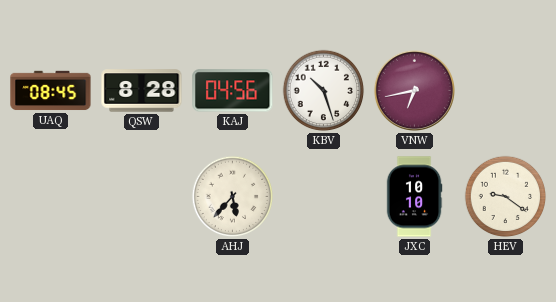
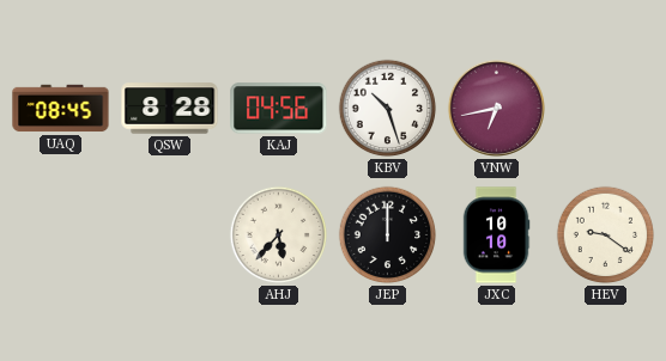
JEP: none -> 12:00
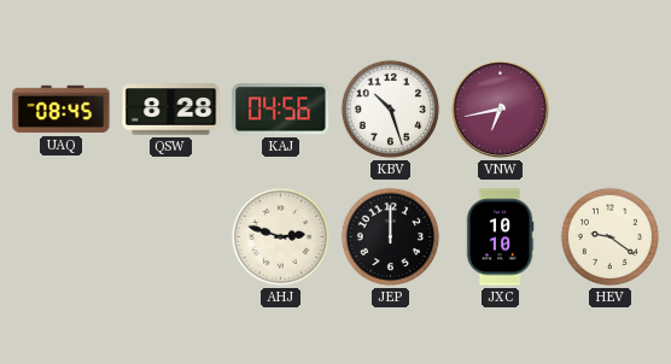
AHJ: 5:37 -> 2:48
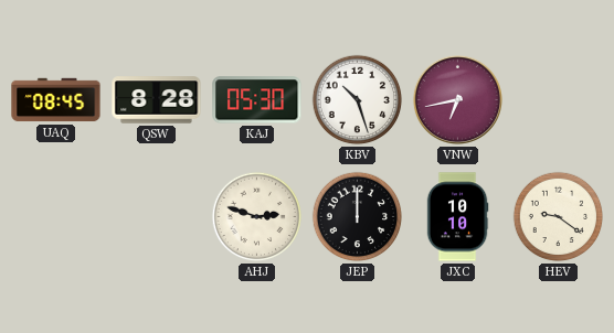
KAJ: 04:56 -> 05:30
